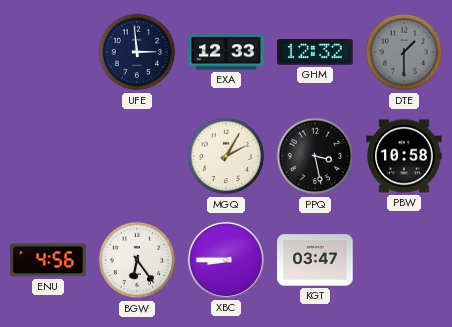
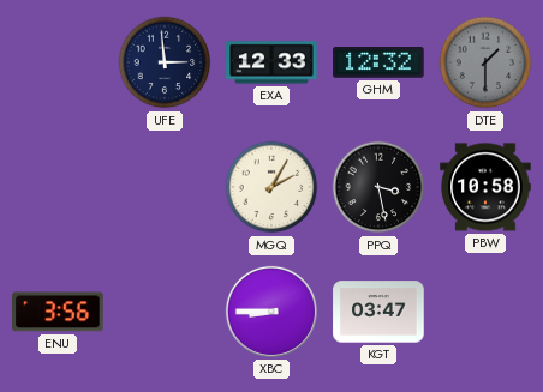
ENU: 4:56 -> 3:56
BGW: 6:24 -> none
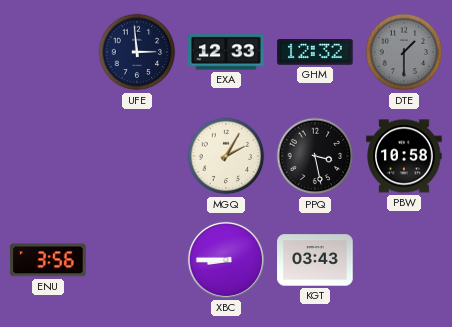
KGT: 03:47 -> 03:43
